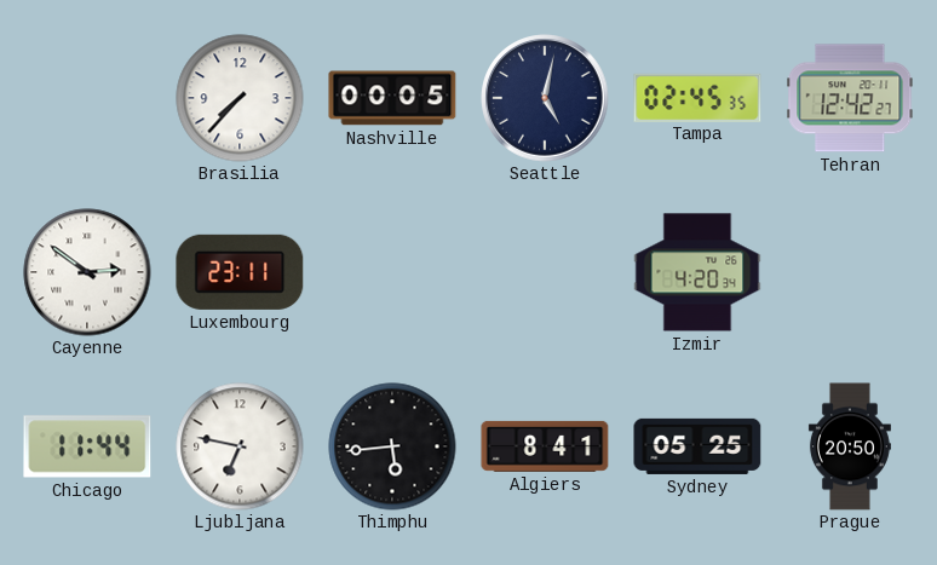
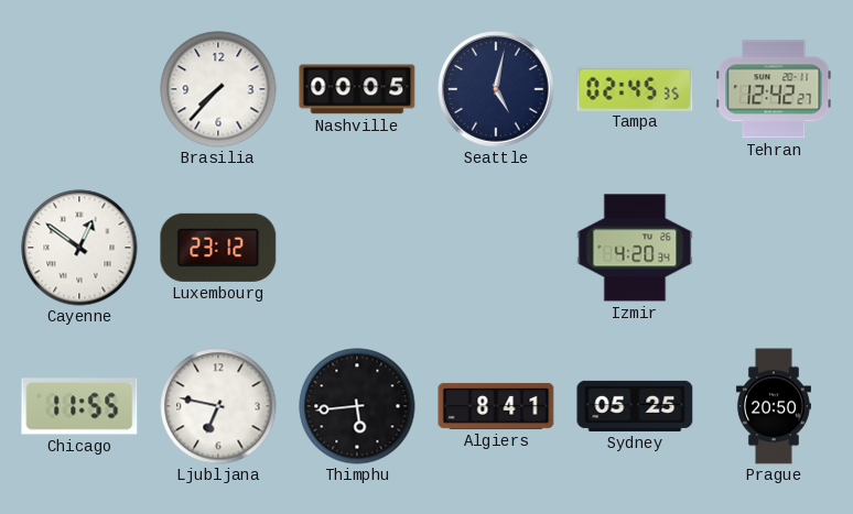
Cayenne: 2:51 -> 12:51
Luxembourg: 23:11 -> 23:12
Chicago: 11:44 -> 11:55
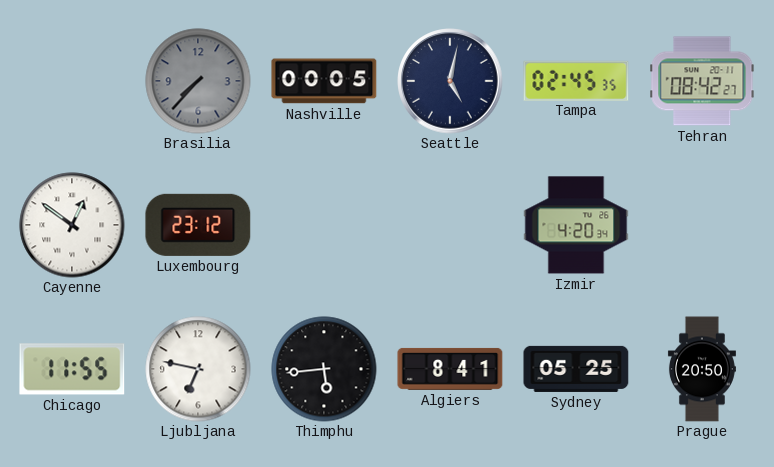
Brasilia dial: white -> grey
Tehran: 12:42 -> 08:42
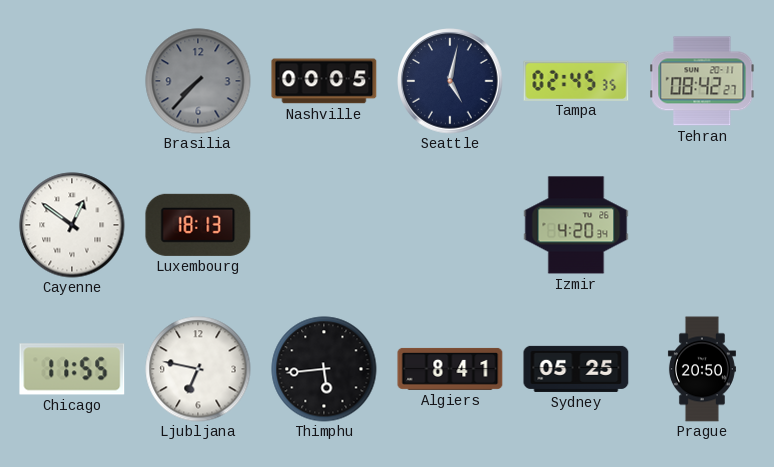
Luxembourg: 23:12 -> 18:13
